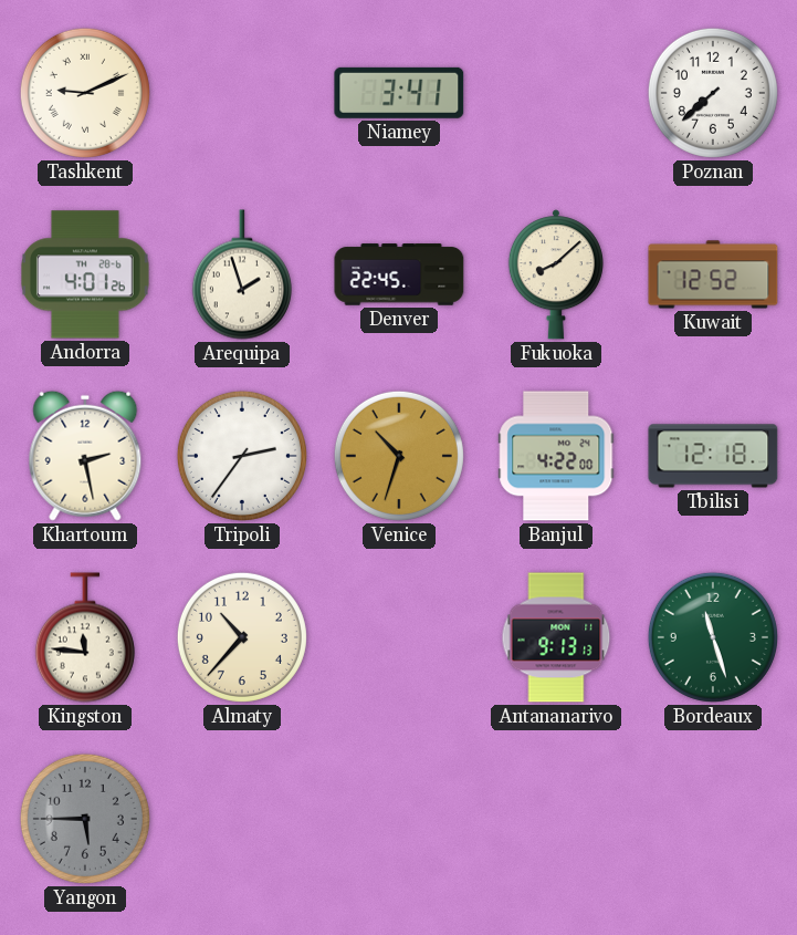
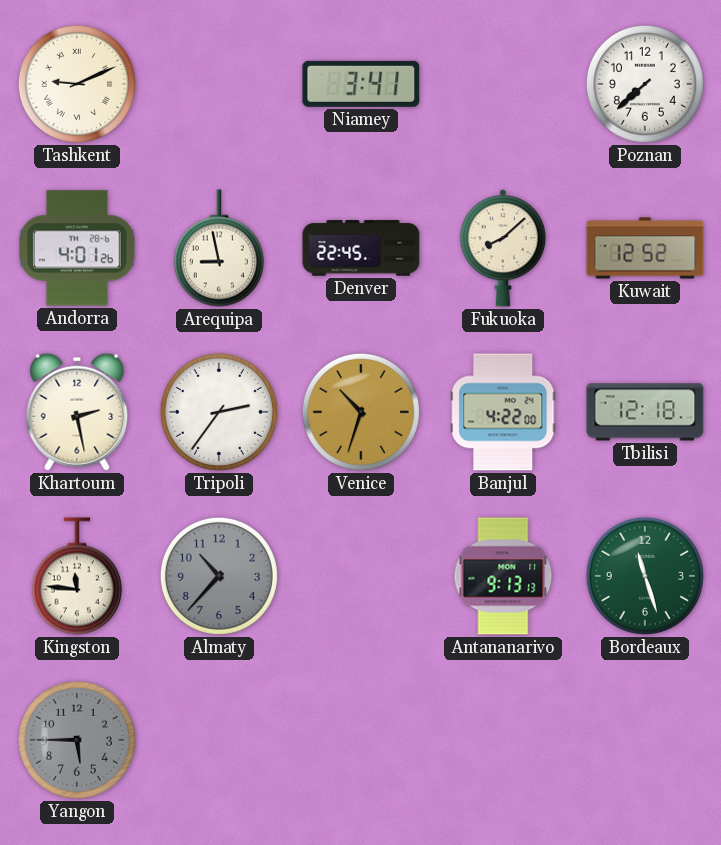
Arequipa: 1:57 -> 8:58
Almaty dial: cream -> grey
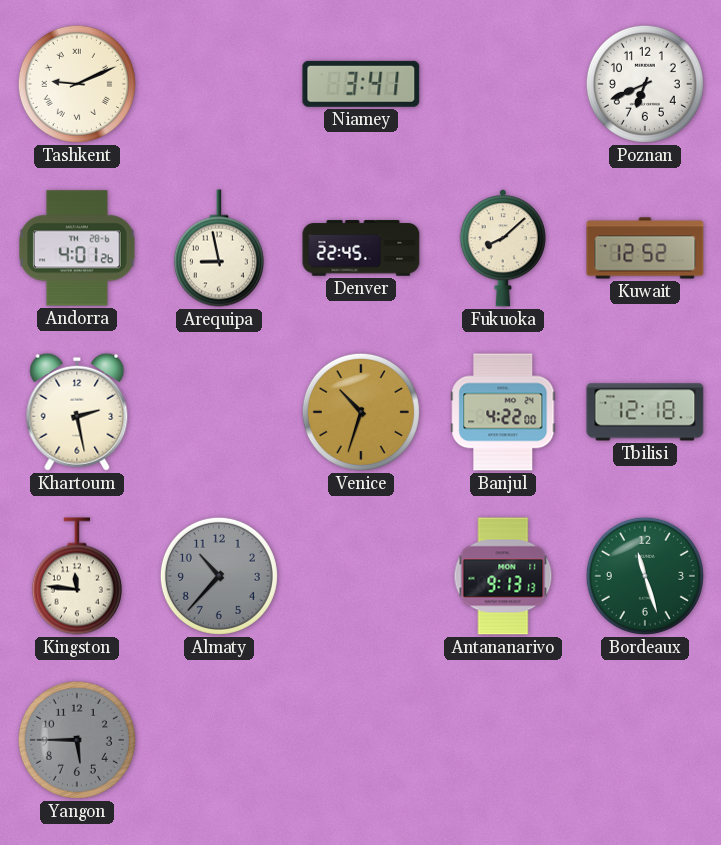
Poznan: 7:38 -> 6:41
Tripoli: 2:36 -> none
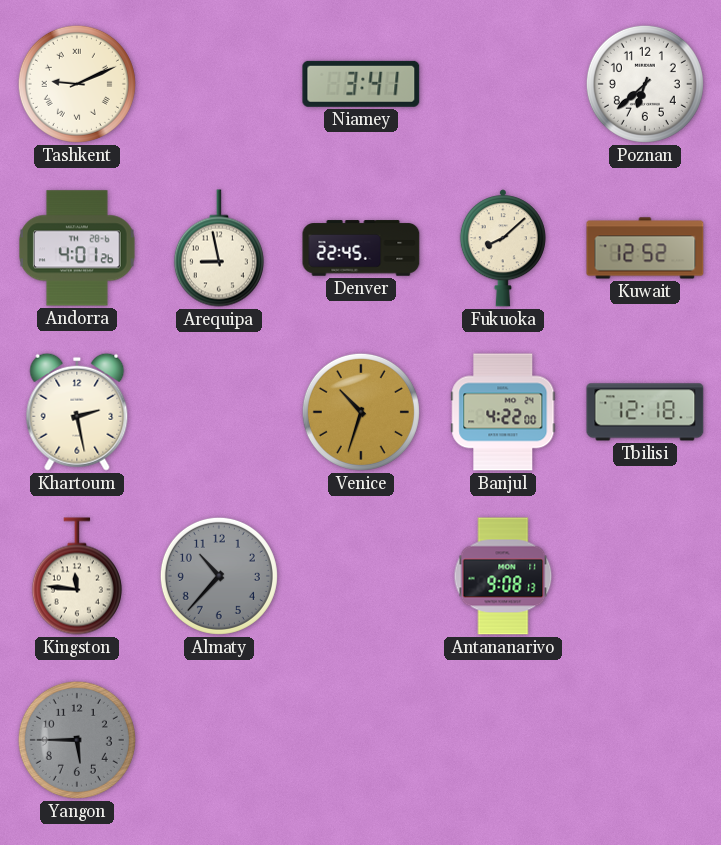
Poznan: 6:41 -> 6:38
Antananarivo: 9:13 -> 9:08
Bordeaux: 11:27 -> none
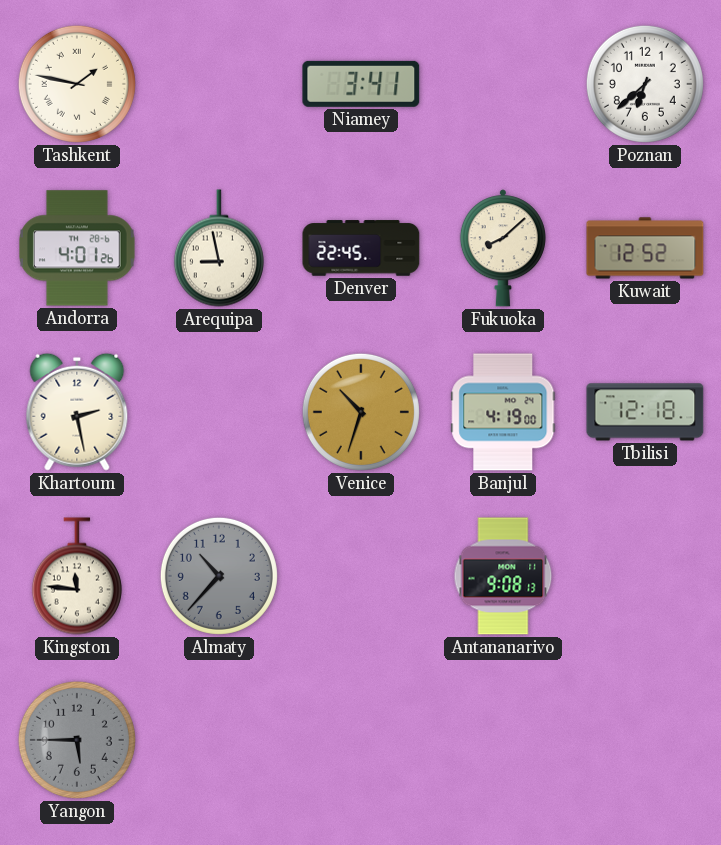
Tashkent: 9:11 -> 1:47
Banjul: 4:22 -> 4:19
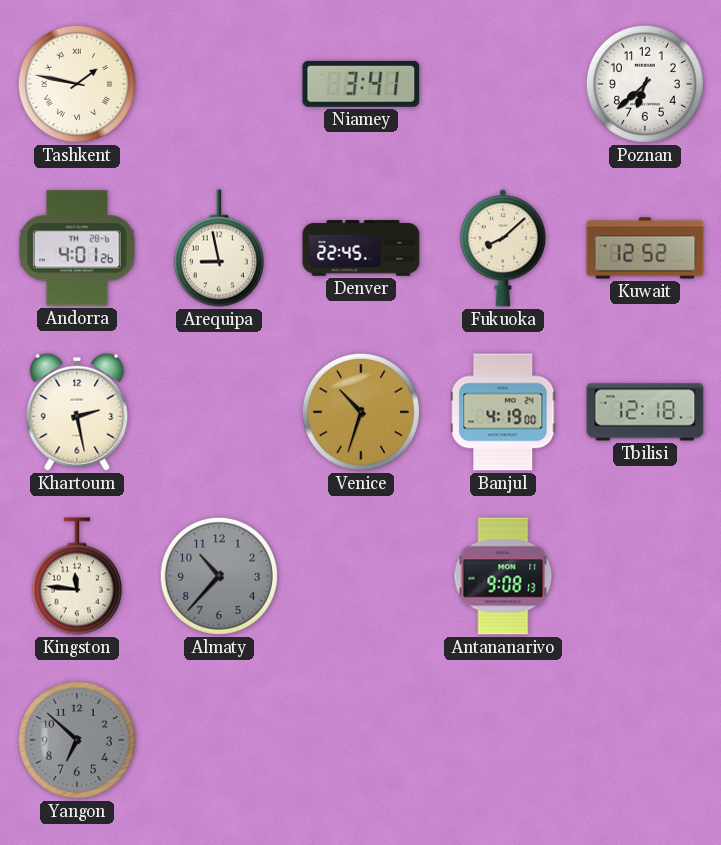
Yangon: 5:45 -> 6:52
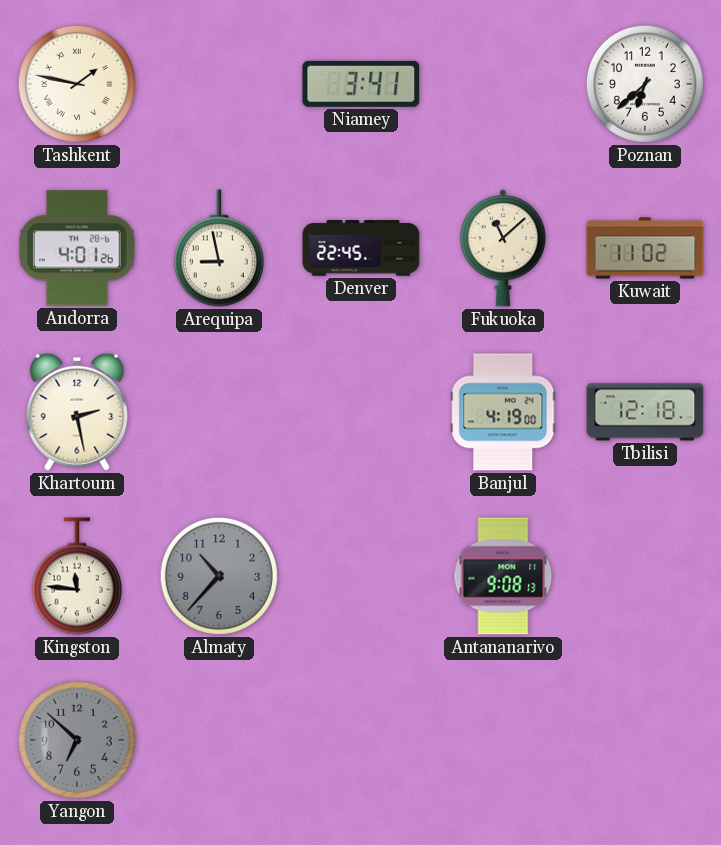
Fukuoka: 8:08 -> 11:08
Kuwait: 12:52 -> 11:02
Venice: 10:33 -> none
